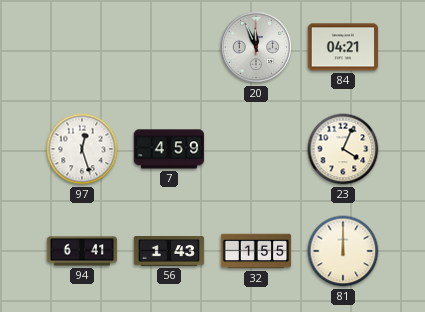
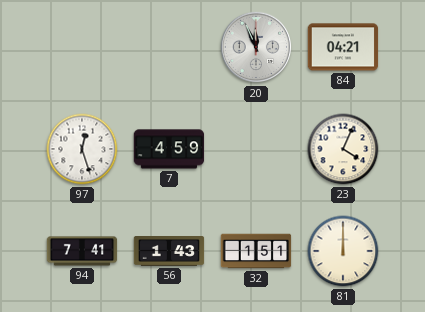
94: 6:41 -> 7:41
32: 1:55 -> 1:51
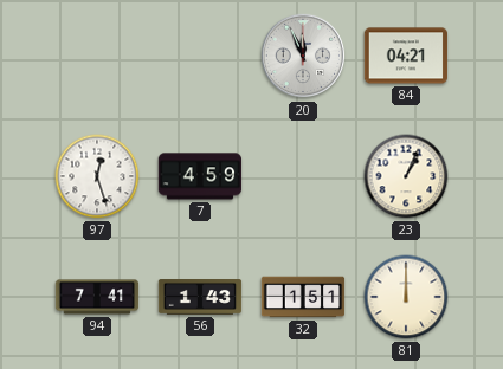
23: 4:04 -> 1:04
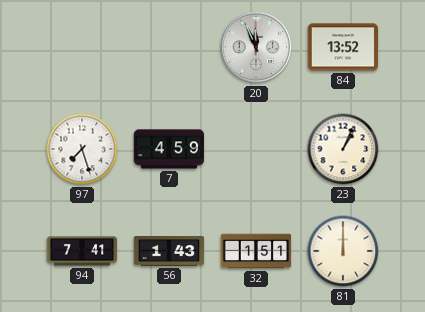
84: 04:21 -> 13:52
97: 12:27 -> 7:27
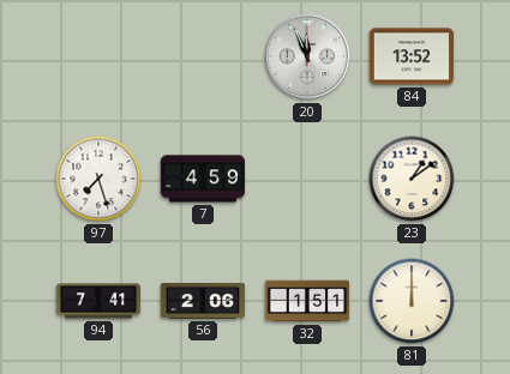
23: 1:04 -> 1:09
56: 1:43 -> 2:06
